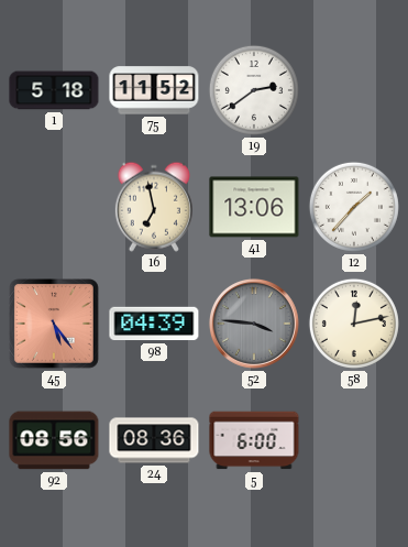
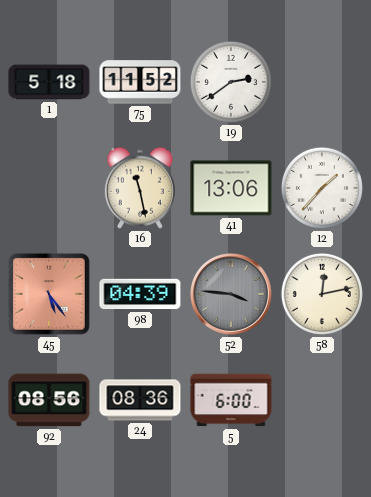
16: 6:58 -> 11:28
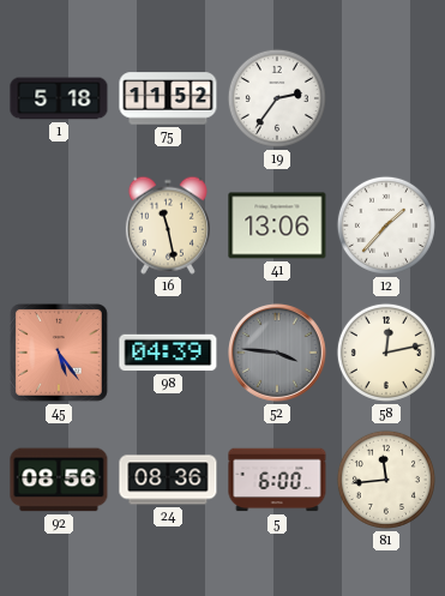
19: 2:39 -> 2:36
81: none -> 11:44
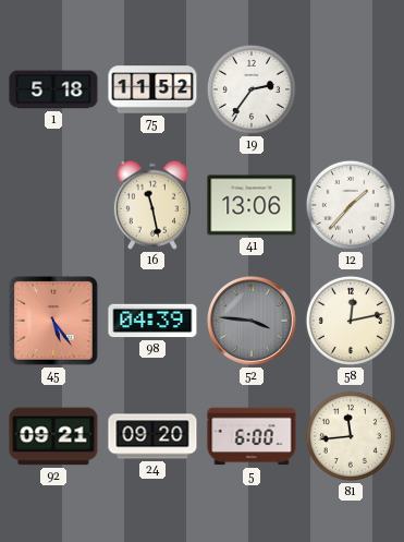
92: 08:56 -> 09:21
24: 08:36 -> 09:20
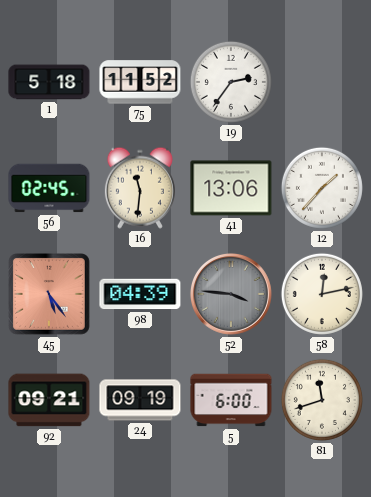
56: none -> 02:45
16: 11:28 -> 11:31
24: 09:20 -> 09:19
81: 11:44 -> 11:42
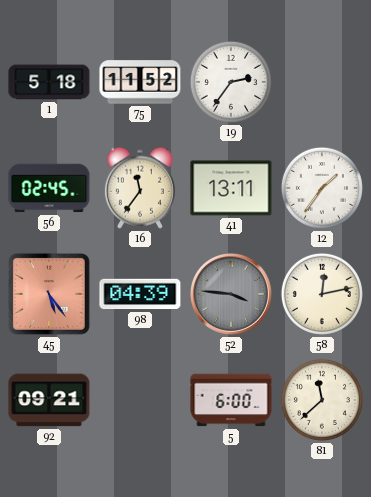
16: 11:31 -> 11:36
41: 13:06 -> 13:11
12: 1:37 -> 1:36
24: 09:19 -> none
81: 11:42 -> 11:38
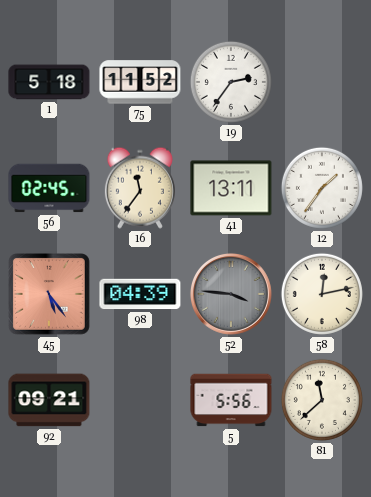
5: 6:00 -> 5:56
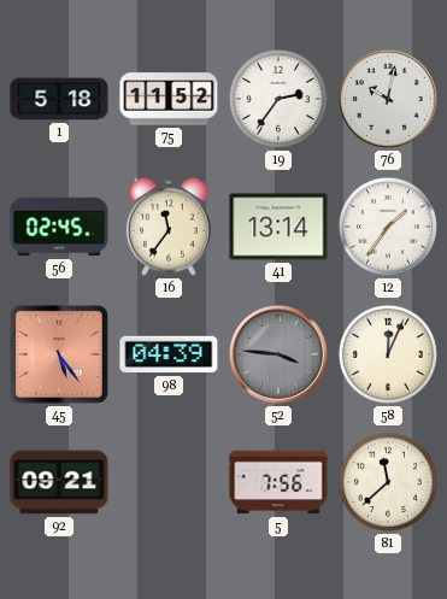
76: none -> 10:02
41: 13:11 -> 13:14
58: 12:13 -> 12:04
5: 5:56 -> 7:56
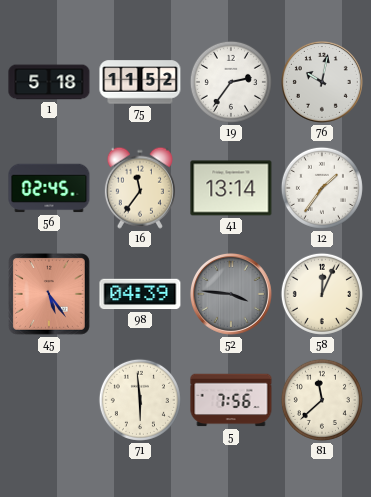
92: 09:21 -> none
71: none -> 5:59
